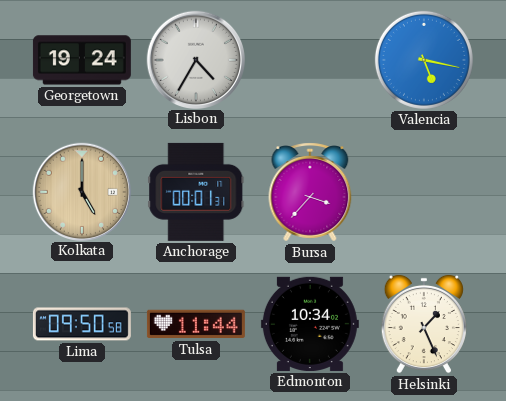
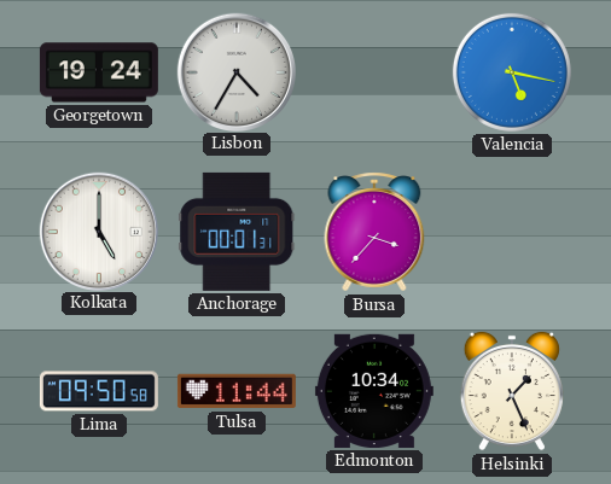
Kolkata dial: champagne -> white
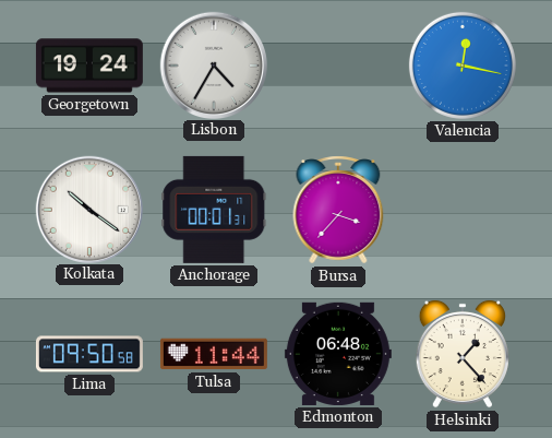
Valencia: 5:17 -> 12:17
Kolkata: 5:00 -> 10:21
Edmonton: 10:34 -> 06:48
Helsinki: 1:26 -> 1:23
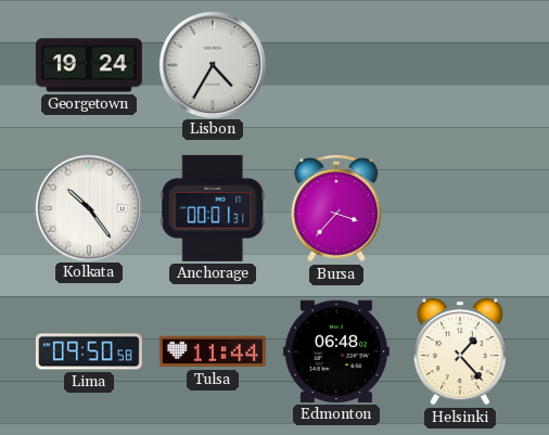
Valencia: 12:17 -> none
Kolkata: 10:21 -> 10:24
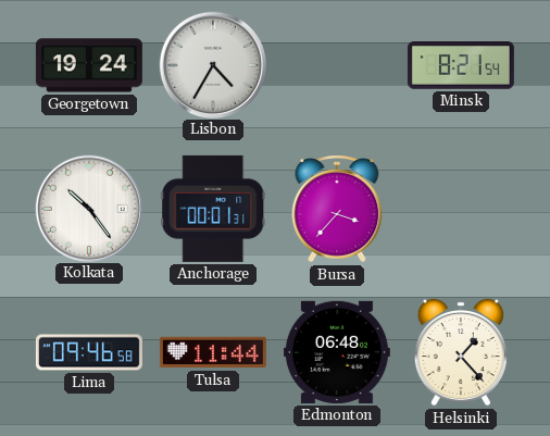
Minsk: none -> 8:21
Lima: 09:50 -> 09:46
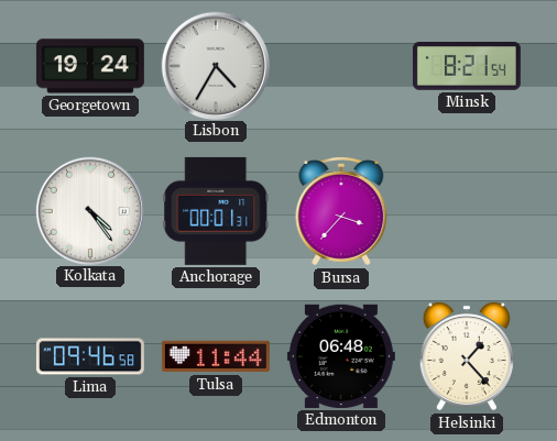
Kolkata: 10:24 -> 4:24
